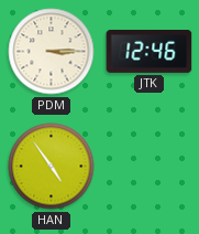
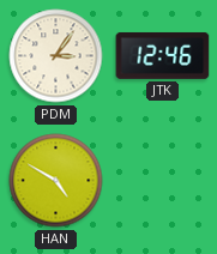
PDM: 3:15 -> 3:06
HAN: 4:54 -> 4:50
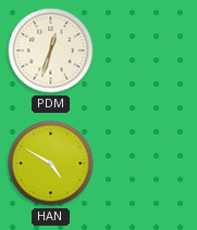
PDM: 3:06 -> 12:33
JTK: 12:46 -> none
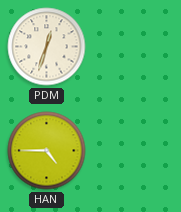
HAN: 4:50 -> 4:45
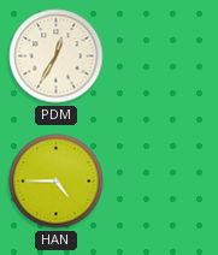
PDM: 12:33 -> 12:35
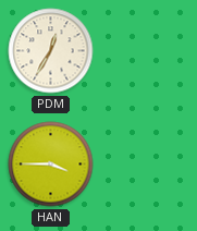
HAN: 4:45 -> 3:45
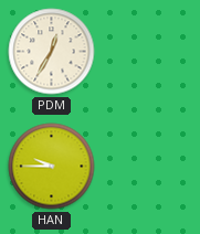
HAN: 3:45 -> 9:45
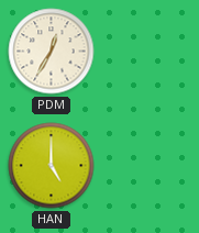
HAN: 9:45 -> 5:00
